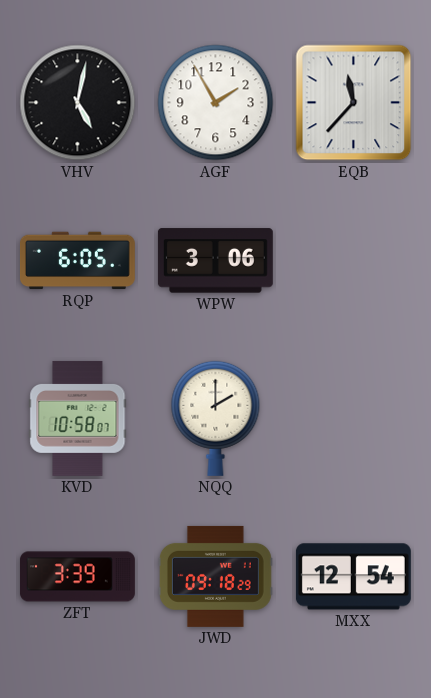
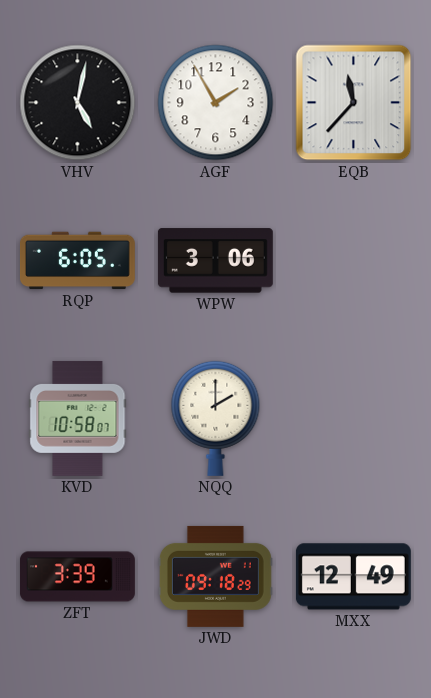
MXX: 12:54 -> 12:49
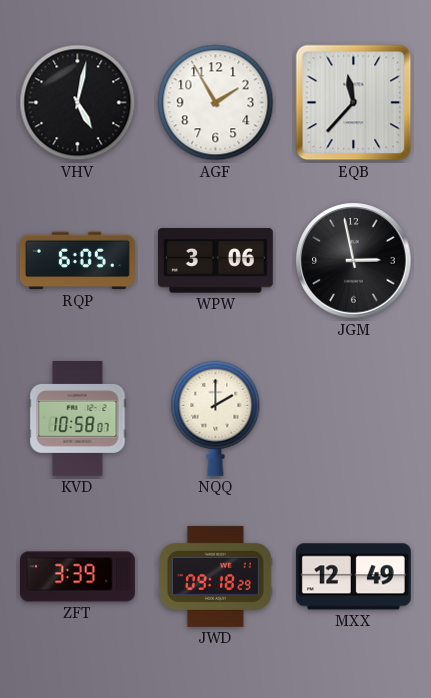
JGM: none -> 2:58
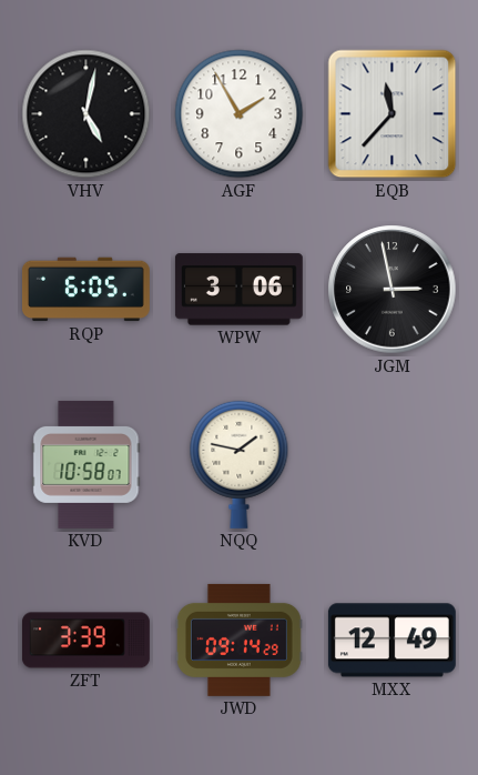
NQQ: 2:00 -> 1:47
JWD: 09:18 -> 09:14
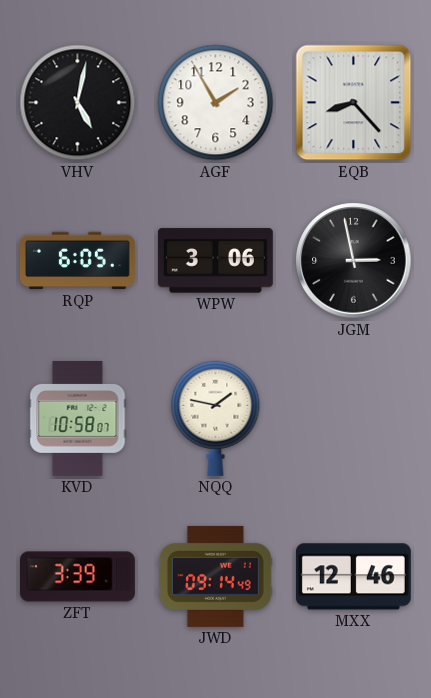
EQB: 11:37 -> 8:23
JWD: 09:14:29 -> 09:14:49
MXX: 12:49 -> 12:46
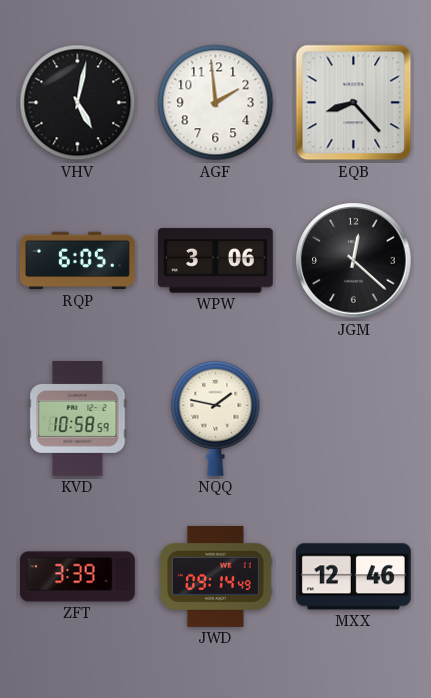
AGF: 1:55 -> 1:59
JGM: 2:58 -> 12:22
KVD: 10:58:07 -> 10:58:59
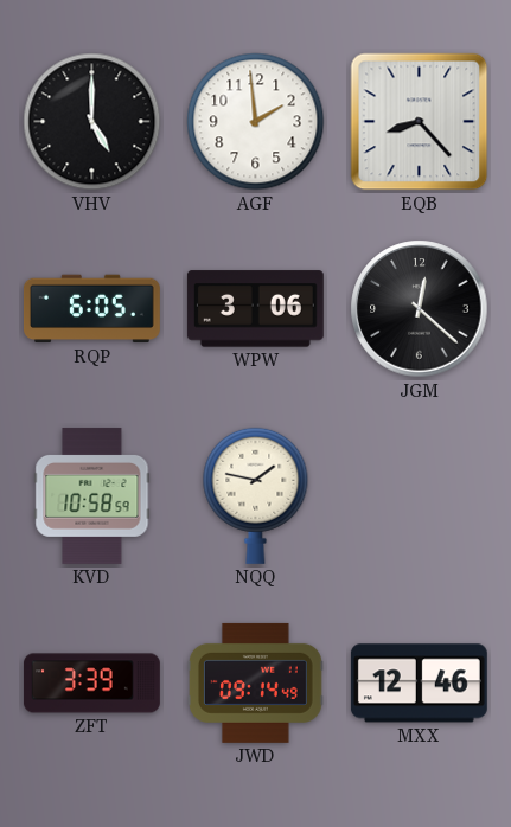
VHV: 5:02 -> 5:00
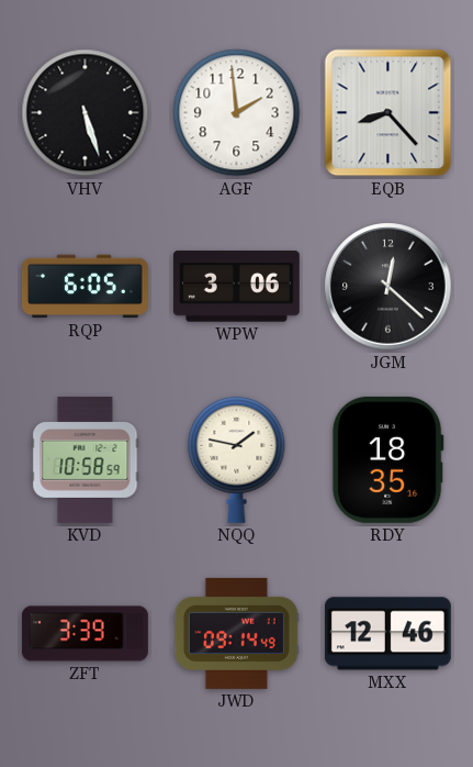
VHV: 5:00 -> 5:27
RDY: none -> 18:35
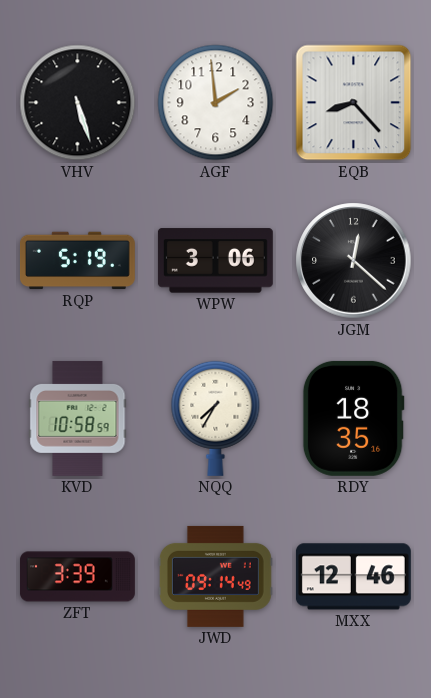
RQP: 6:05 -> 5:19
NQQ: 1:47 -> 7:35
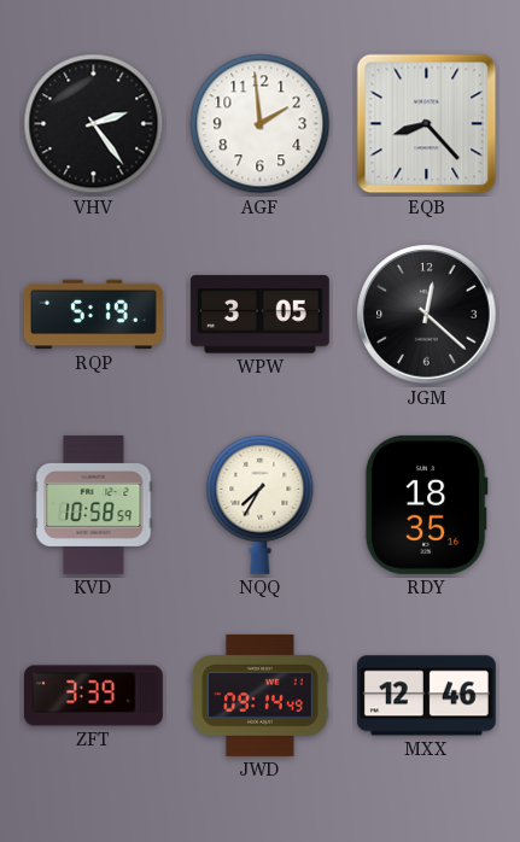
VHV: 5:27 -> 2:24
WPW: 3:06 -> 3:05
